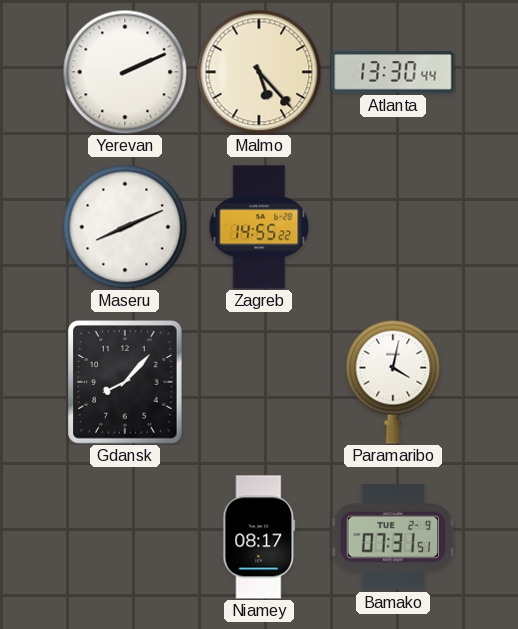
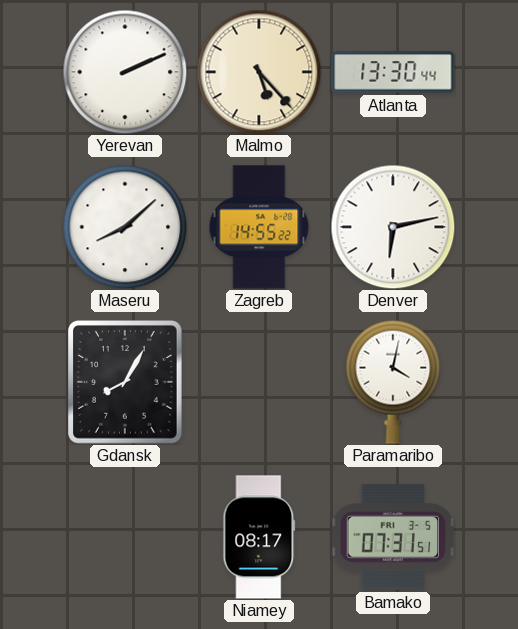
Maseru: 8:11 -> 8:08
Denver: none -> 6:13
Gdansk: 8:07 -> 8:05
Bamako date: TUE 2-9 -> FRI 3-5
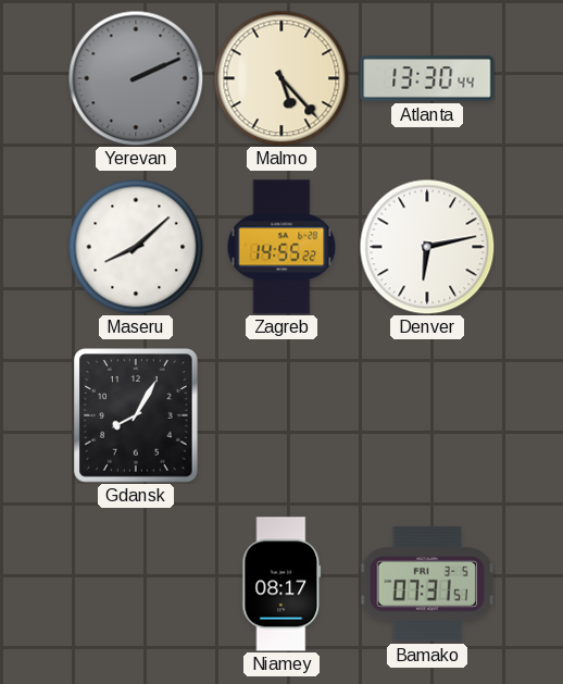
Yerevan dial: white -> grey
Paramaribo: 4:02 -> none
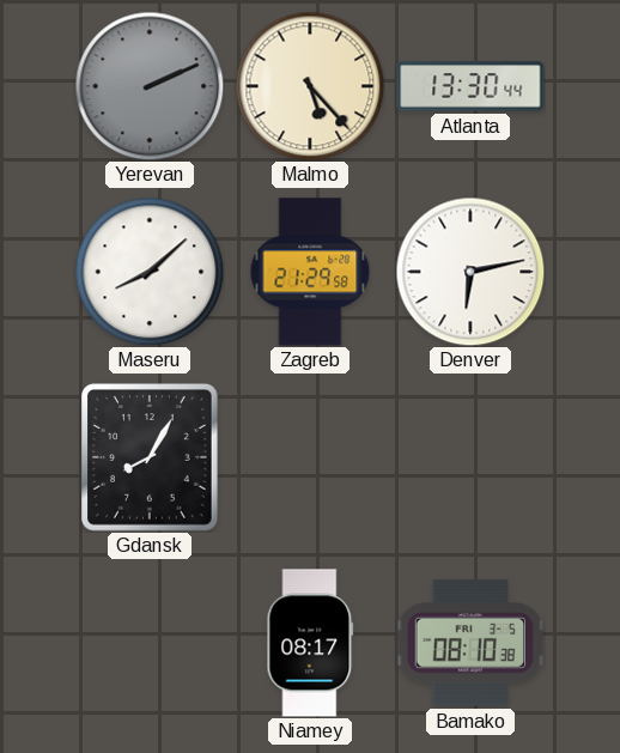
Zagreb: 14:55 -> 21:29
Bamako: 07:31 -> 08:10
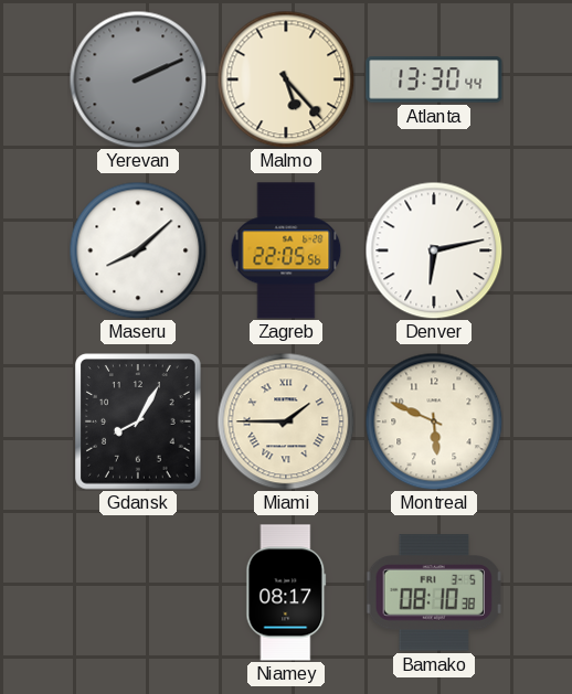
Zagreb: 21:29 -> 22:05
Miami: none -> 1:45
Montreal: none -> 5:49
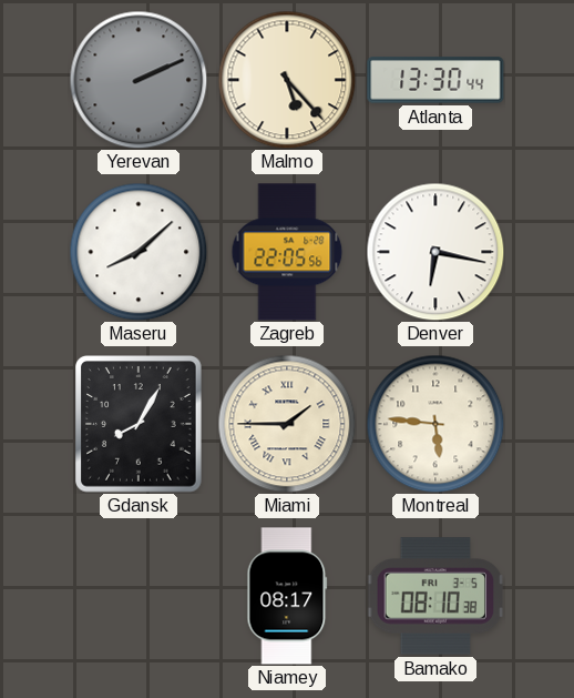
Denver: 6:13 -> 6:17
Montreal: 5:49 -> 5:46
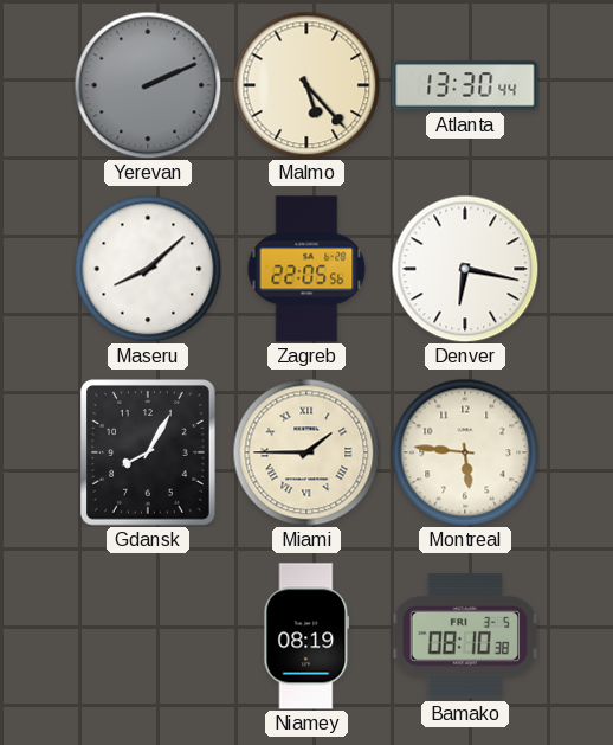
Niamey: 08:17 -> 08:19
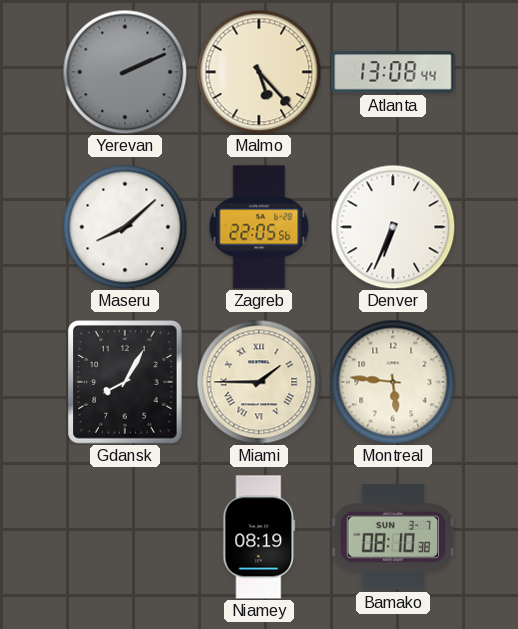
Atlanta: 13:30 -> 13:08
Denver: 6:17 -> 6:34
Bamako date: FRI 3-5 -> SUN 3-7
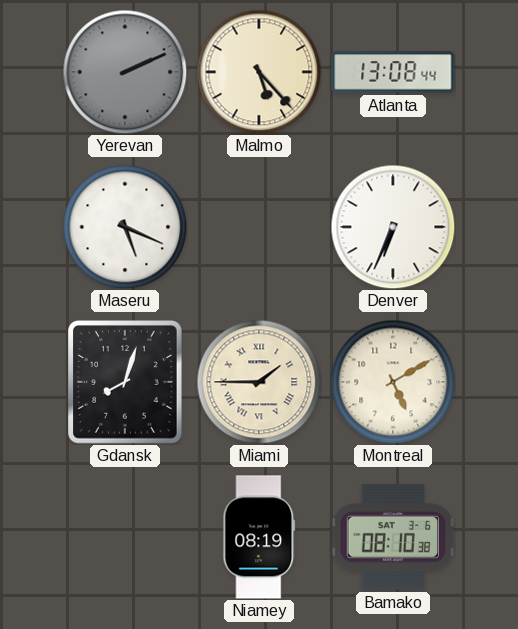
Maseru: 8:08 -> 5:19
Zagreb: 22:05 -> none
Gdansk: 8:05 -> 8:03
Montreal: 5:46 -> 5:10
Bamako date: SUN 3-7 -> SAT 3-6
